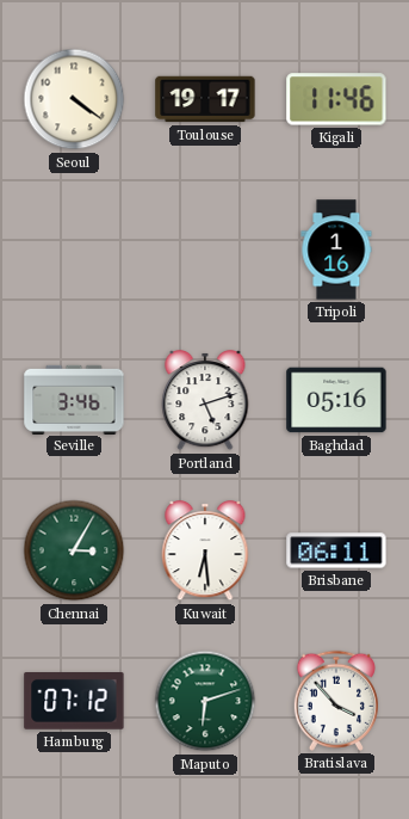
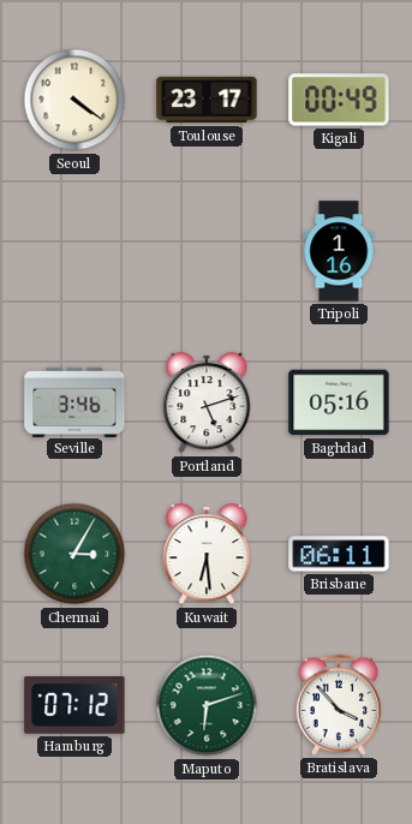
Toulouse: 19:17 -> 23:17
Kigali: 11:46 -> 00:49
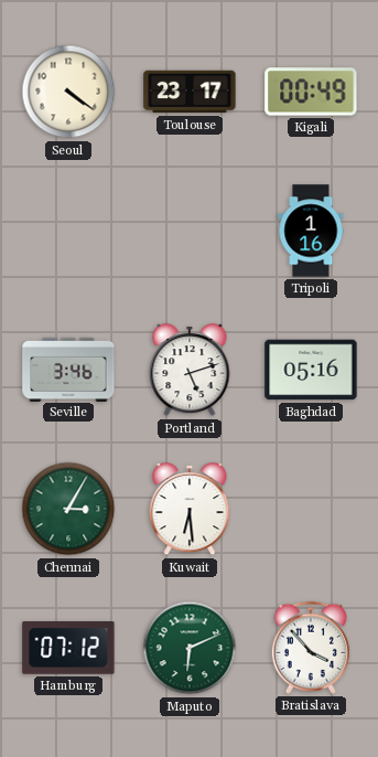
Brisbane: 06:11 -> none
Maputo: 6:12 -> 6:11
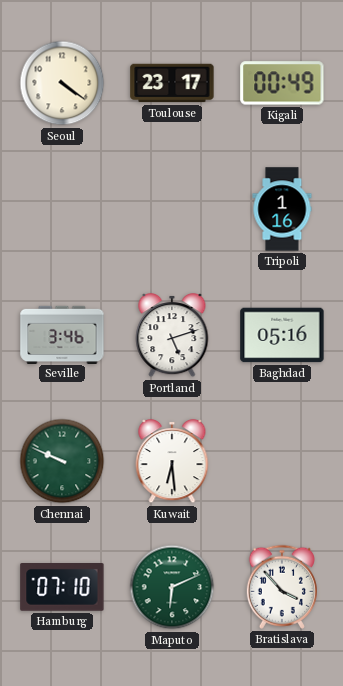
Chennai: 3:05 -> 9:49
Hamburg: 07:12 -> 07:10
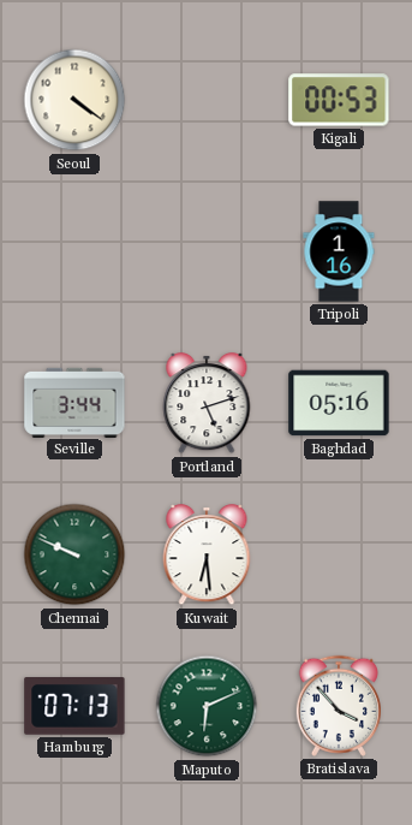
Toulouse: 23:17 -> none
Kigali: 00:49 -> 00:53
Seville: 3:46 -> 3:44
Hamburg: 07:10 -> 07:13
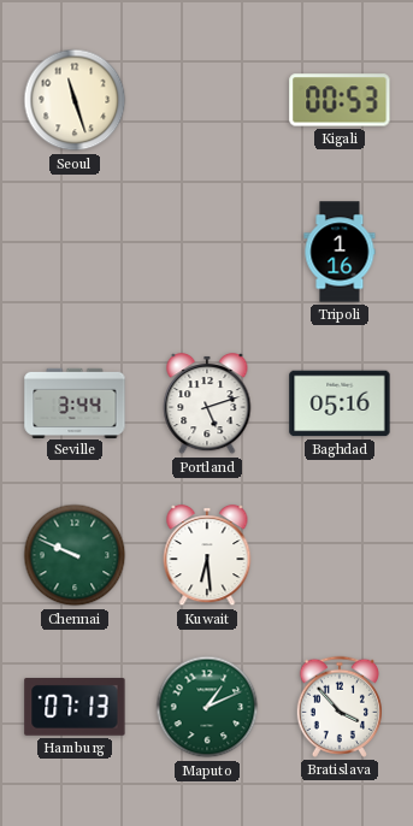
Seoul: 4:21 -> 11:27
Maputo: 6:11 -> 1:11
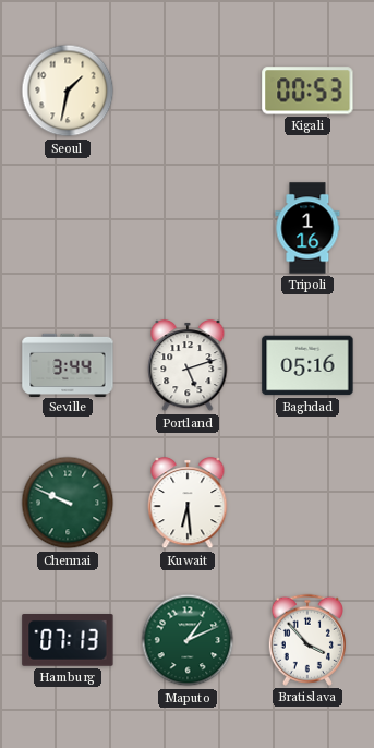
Seoul: 11:27 -> 1:32
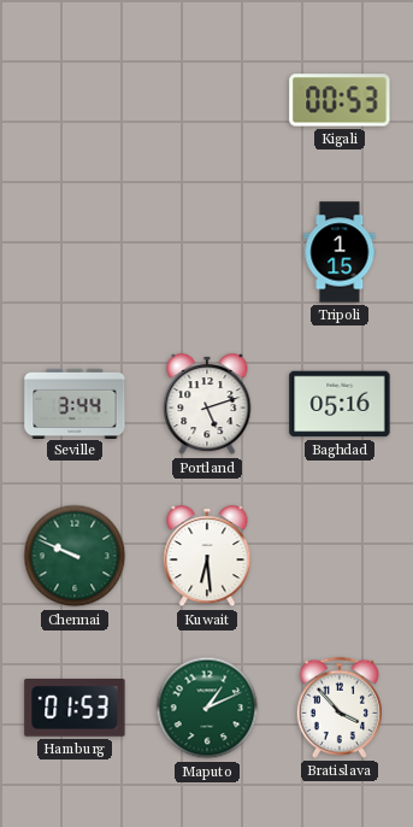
Seoul: 1:32 -> none
Tripoli: 1:16 -> 1:15
Hamburg: 07:13 -> 01:53
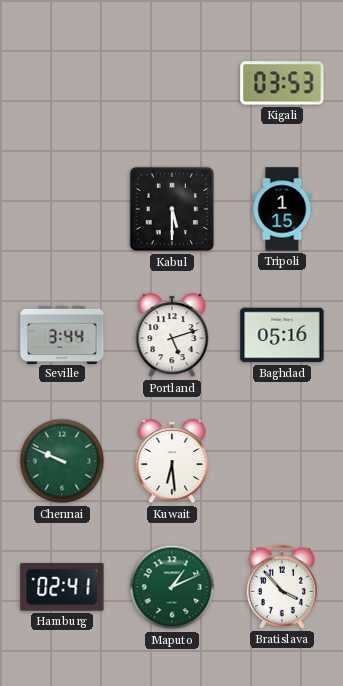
Kigali: 00:53 -> 03:53
Kabul: none -> 5:30
Hamburg: 01:53 -> 02:41
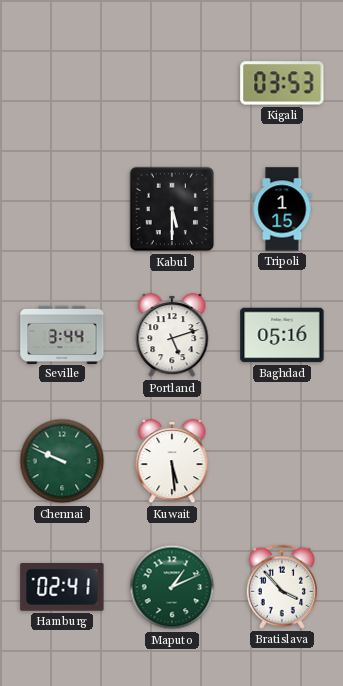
Kuwait: 6:29 -> 5:29
